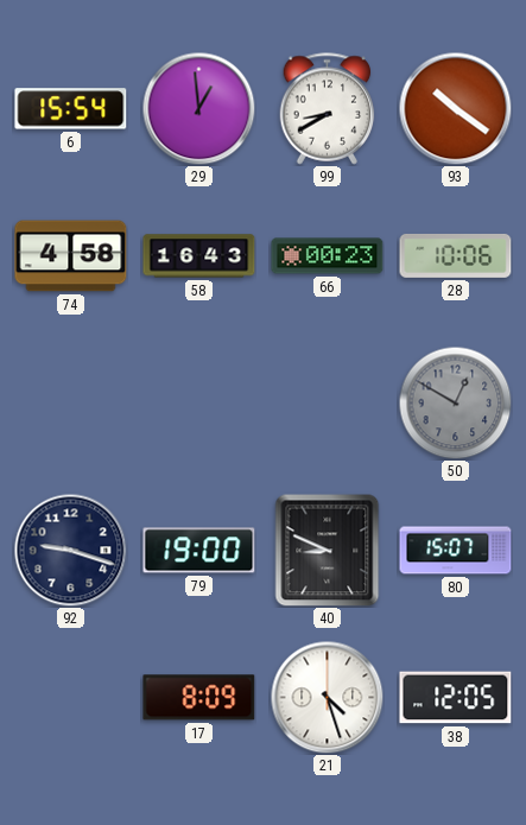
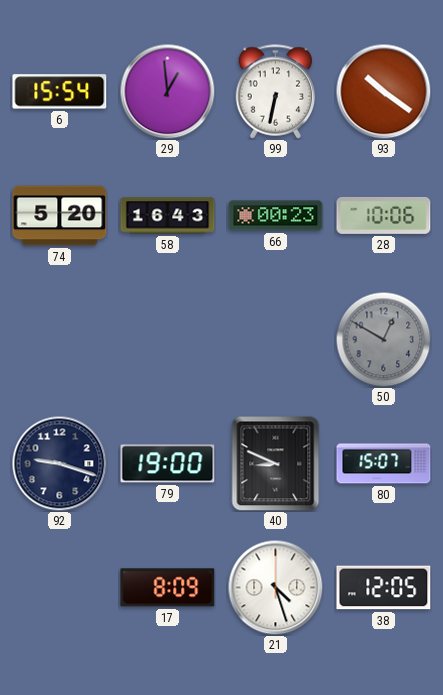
99: 8:40 -> 6:32
74: 4:58 -> 5:20
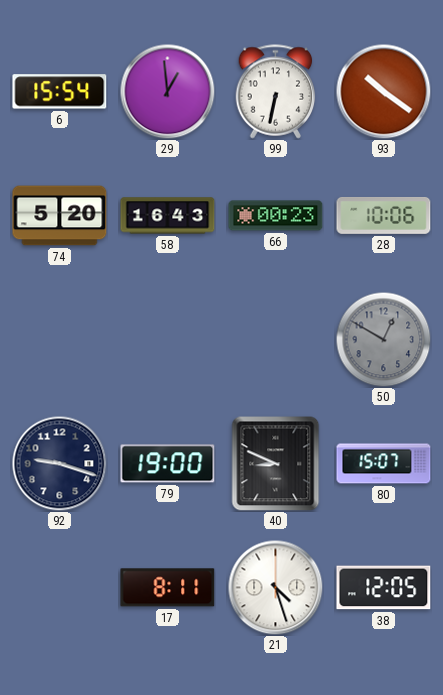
17: 8:09 -> 8:11
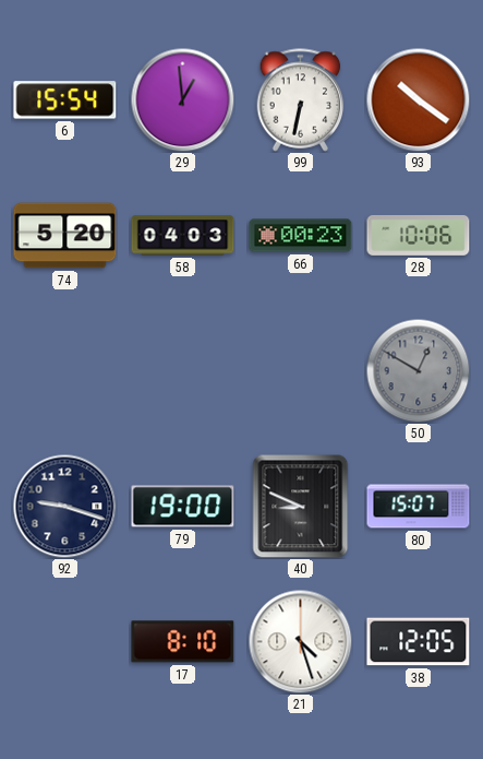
58: 16:43 -> 04:03
17: 8:11 -> 8:10
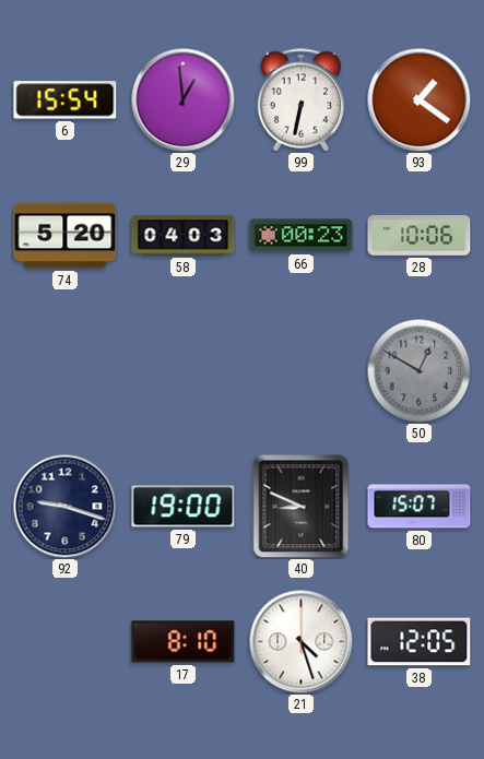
93: 10:21 -> 1:21
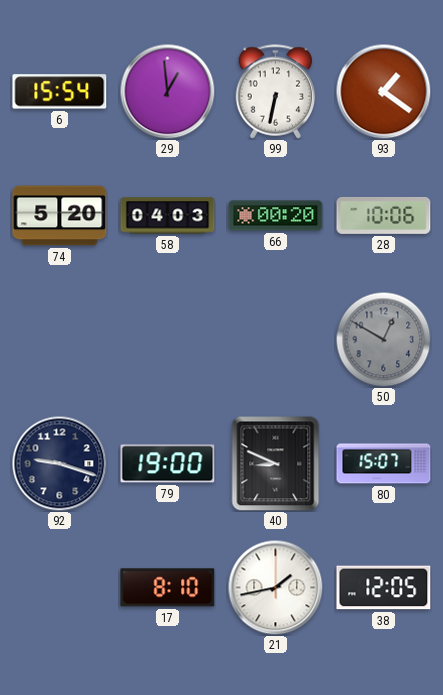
66: 00:23 -> 00:20
21: 4:27 -> 1:43
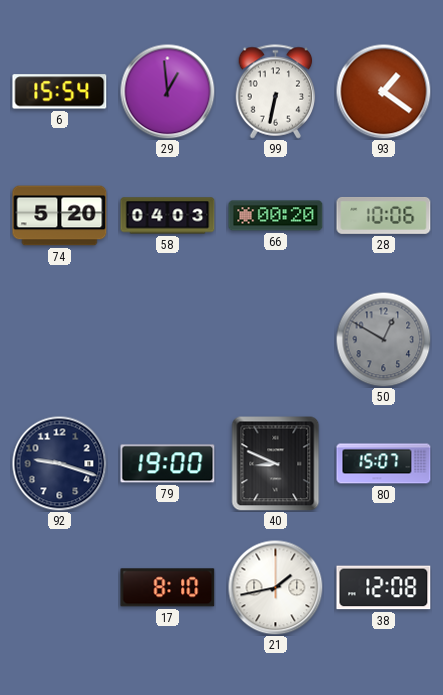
38: 12:05 -> 12:08
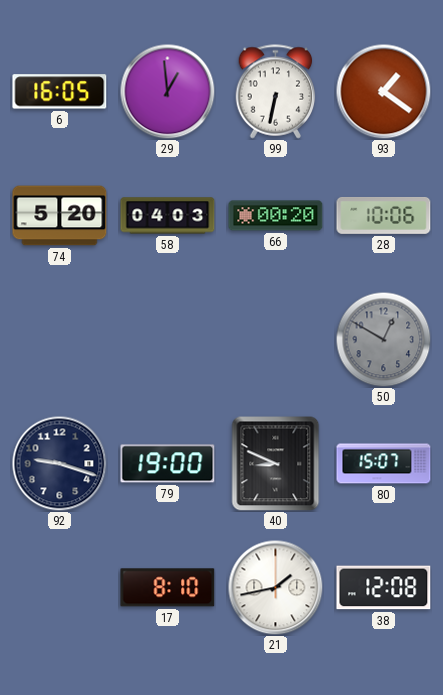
6: 15:54 -> 16:05
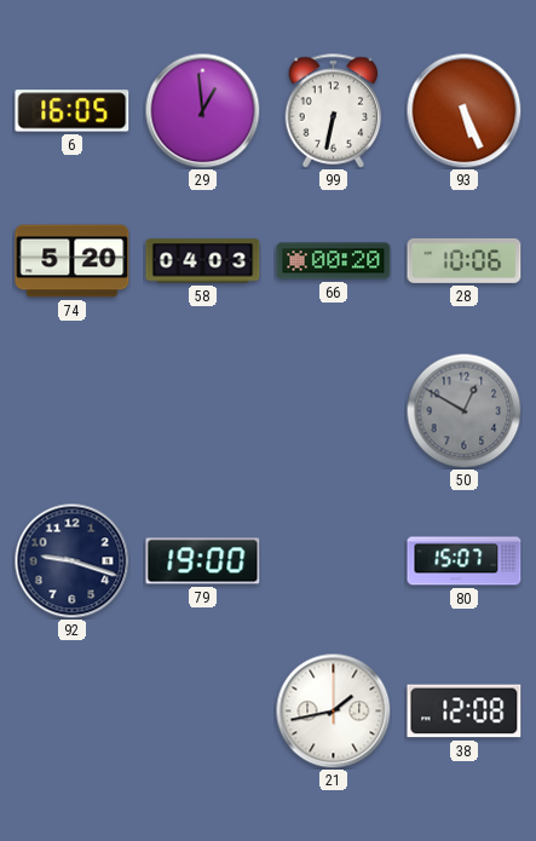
93: 1:21 -> 5:26
40: 8:49 -> none
17: 8:10 -> none
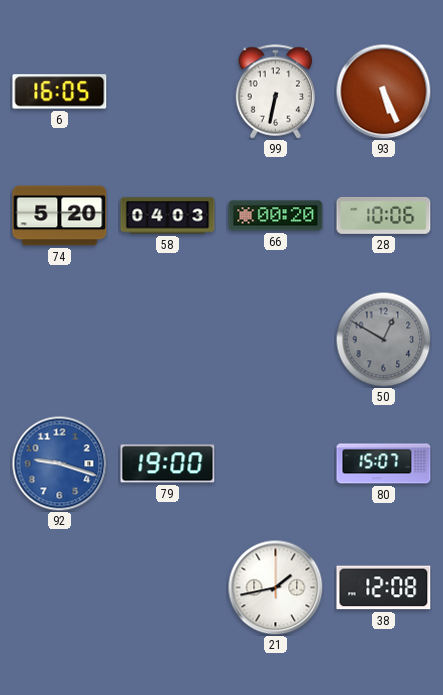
29: 12:59 -> none
92 dial: navy -> blue
